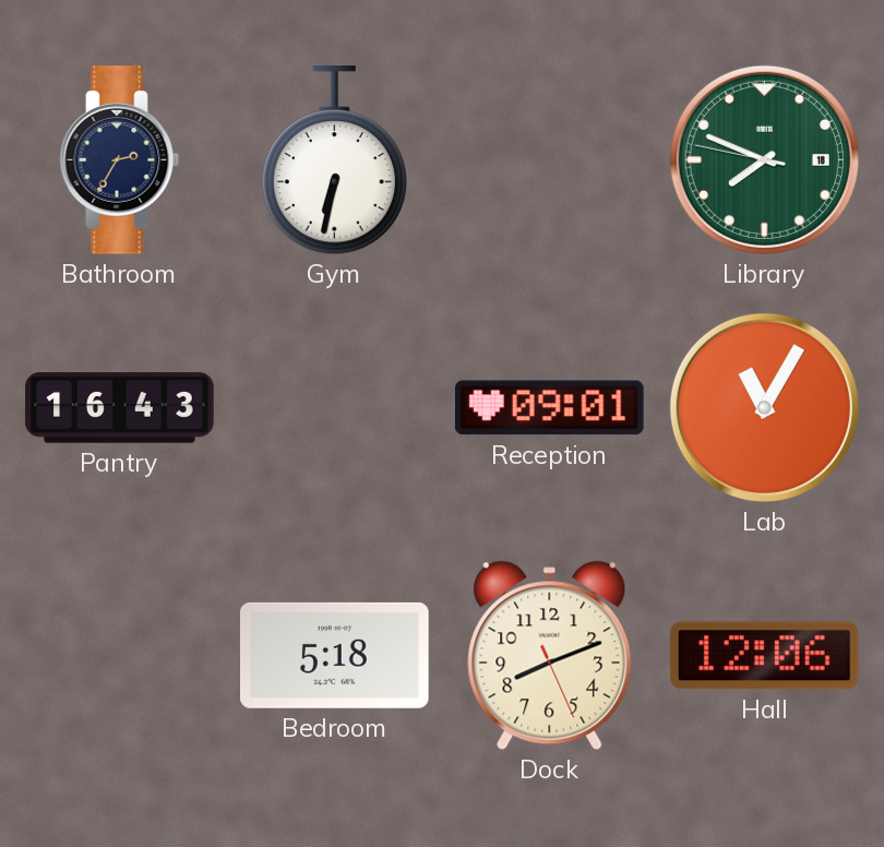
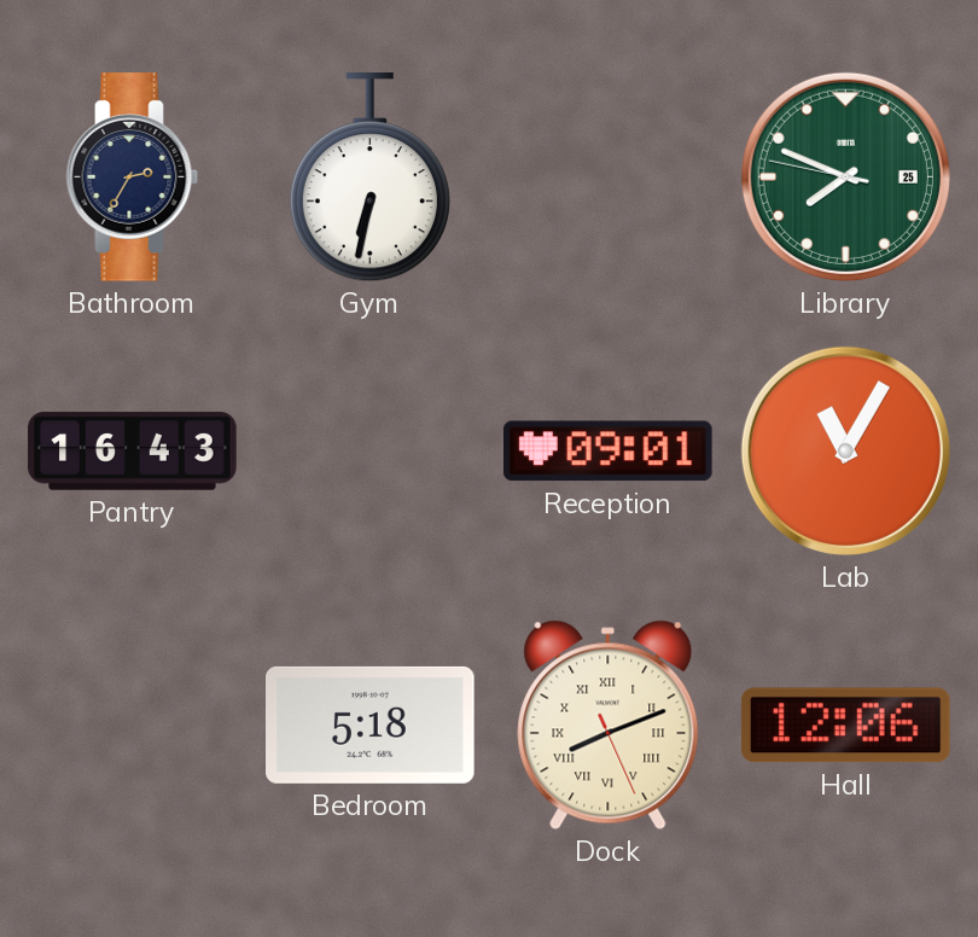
Library date: 18 -> 25
Dock numerals: Arabic -> Roman
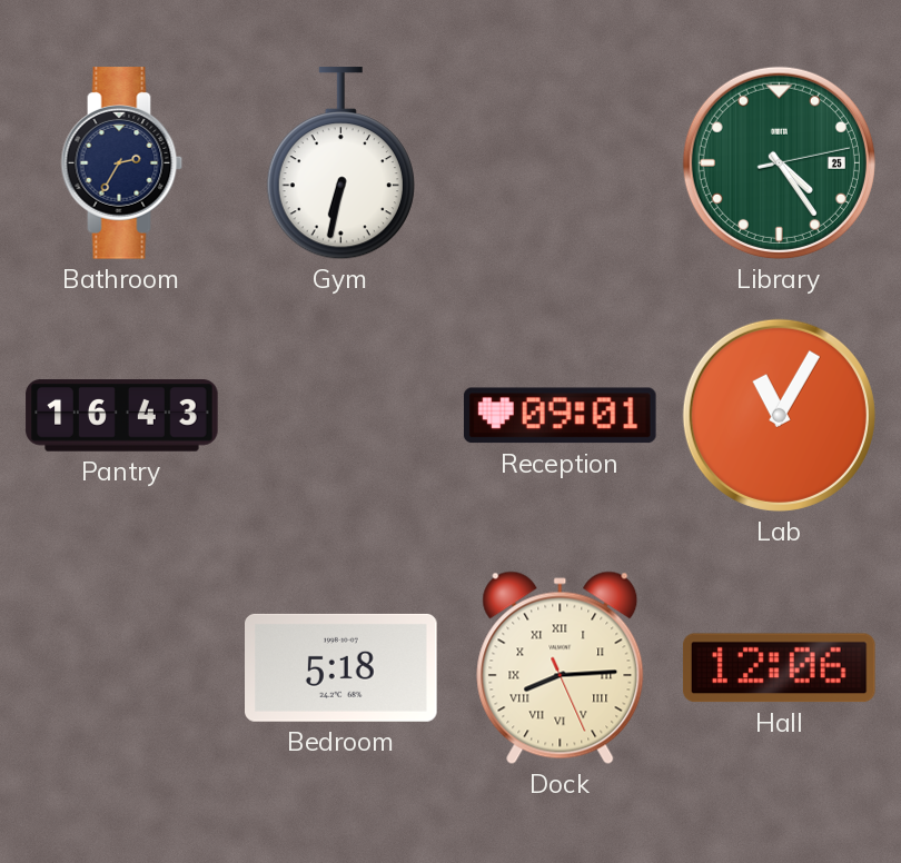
Library: 7:48 -> 4:24
Dock: 8:11 -> 8:14
